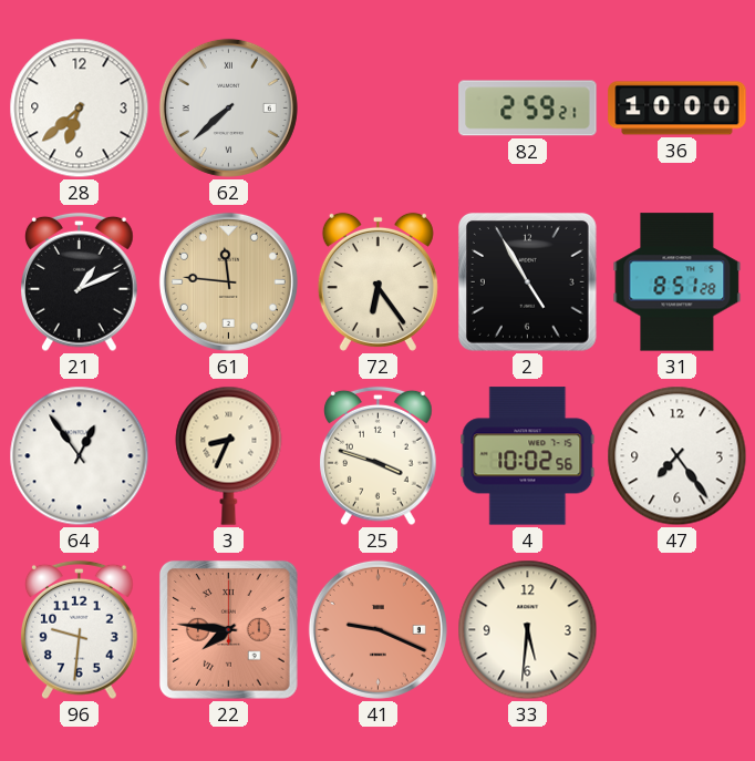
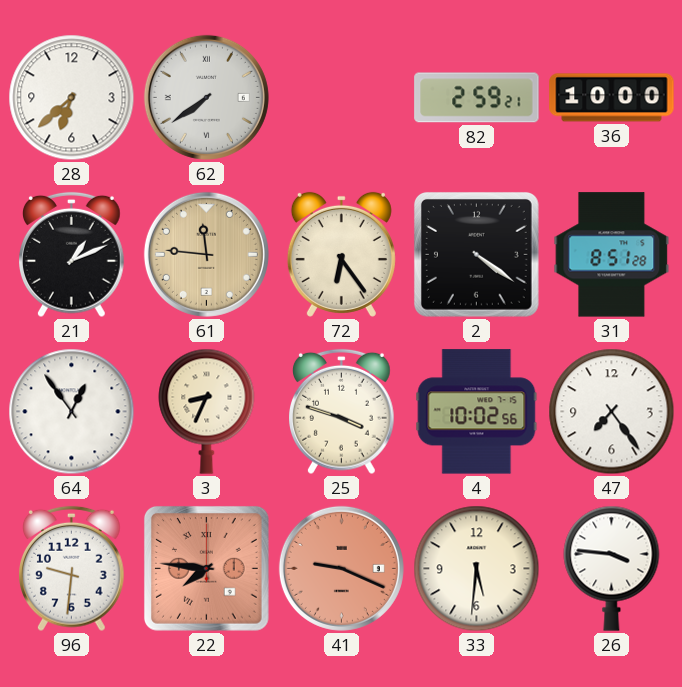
62: 7:38 -> 7:39
2: 4:55 -> 4:21
26: none -> 3:46
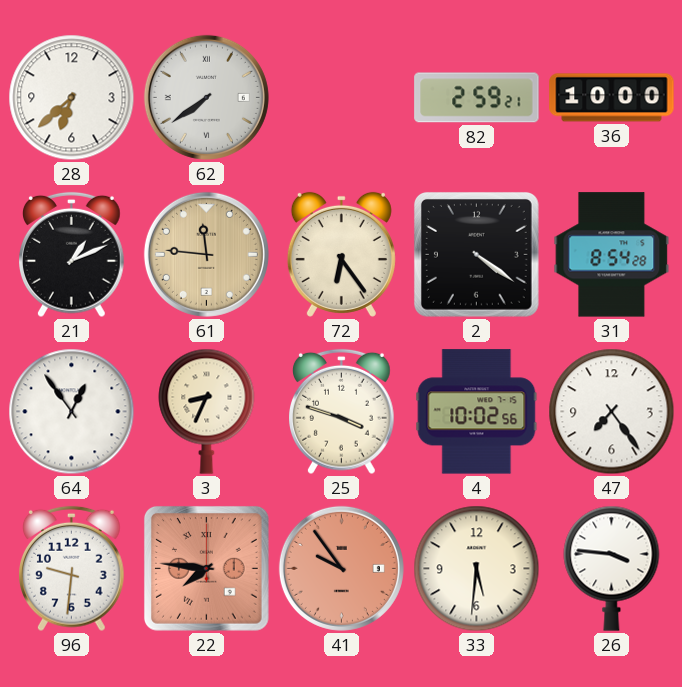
31: 8:51 -> 8:54
41: 9:19 -> 9:54
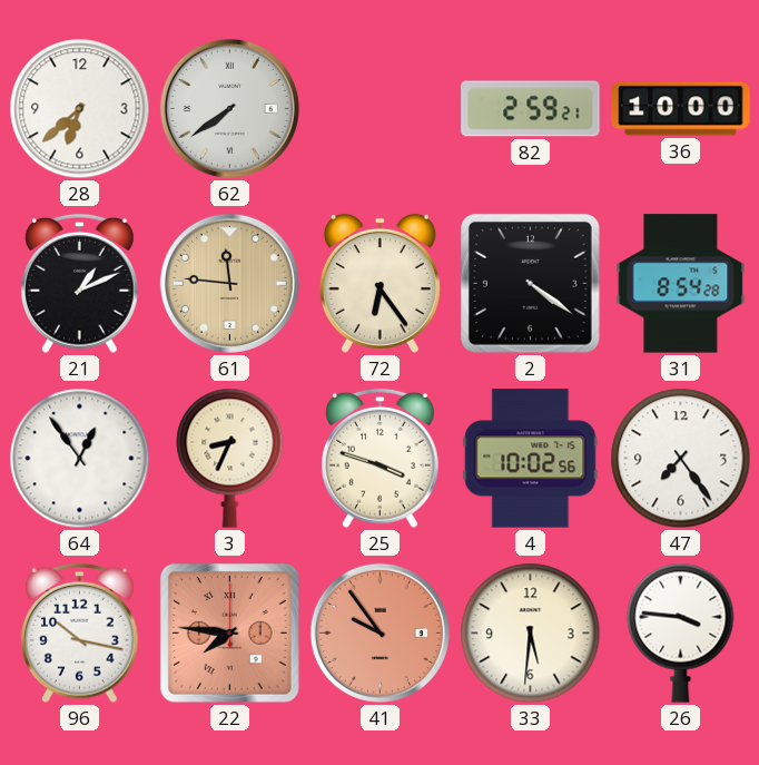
96: 9:31 -> 10:17
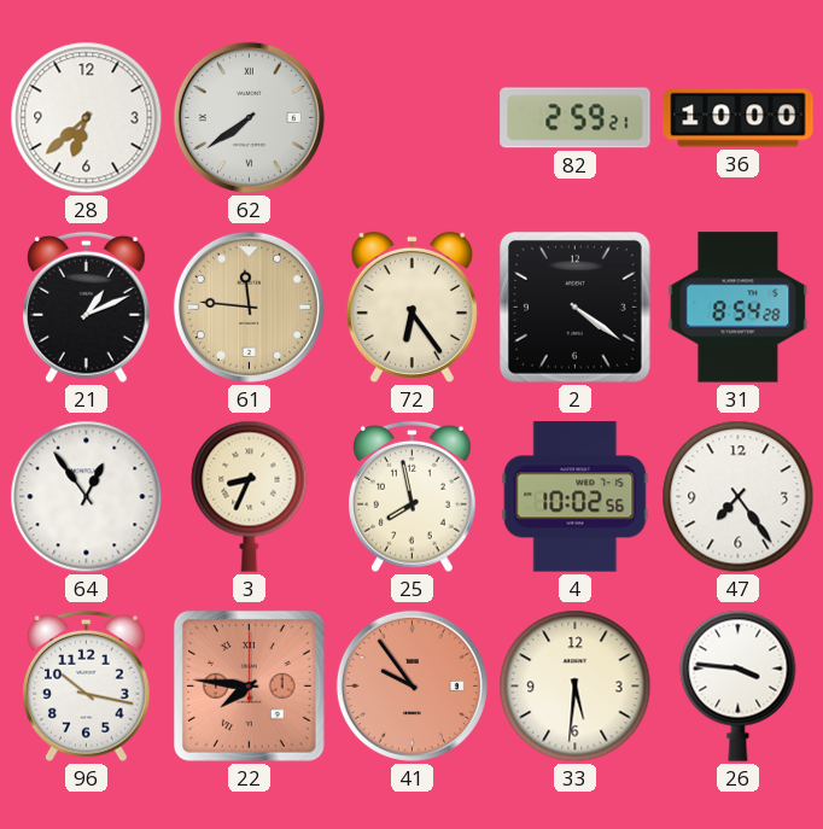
25: 3:48 -> 7:58
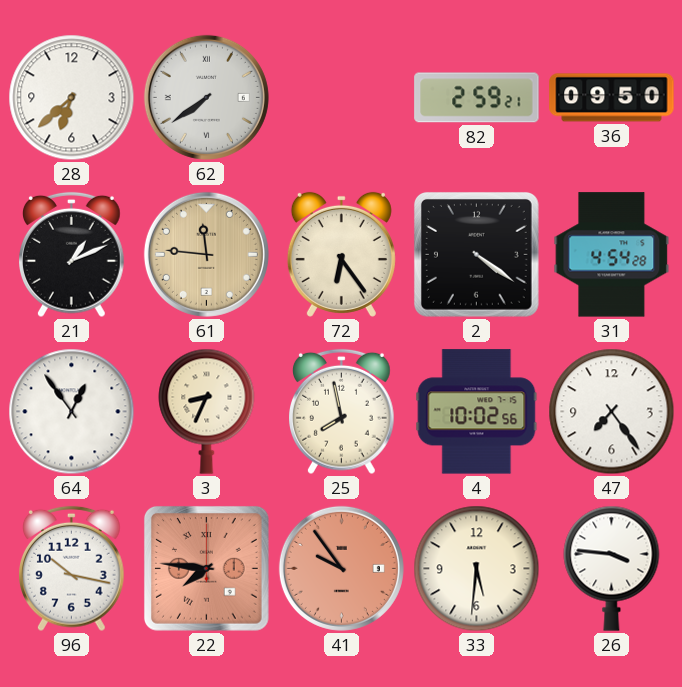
36: 10:00 -> 09:50
31: 8:54 -> 4:54
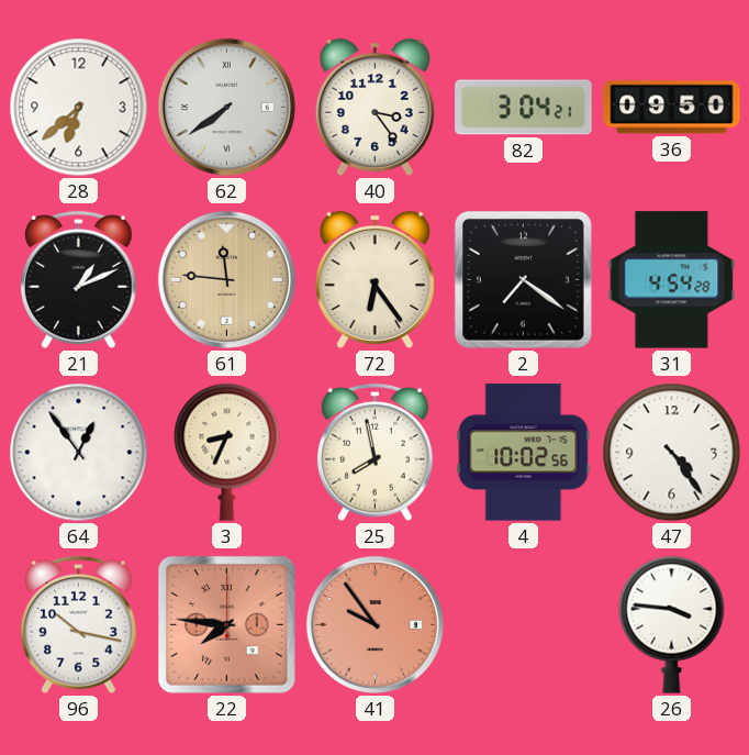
40: none -> 3:24
82: 2:59 -> 3:04
2: 4:21 -> 7:21
47: 7:24 -> 4:24
33: 5:31 -> none
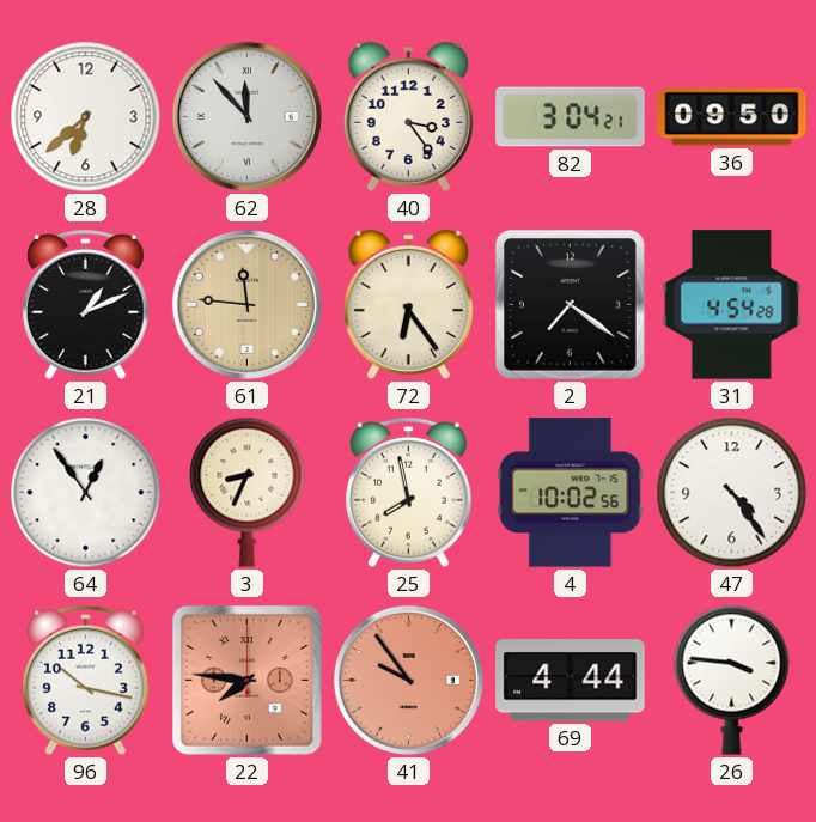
62: 7:39 -> 11:53
69: none -> 4:44
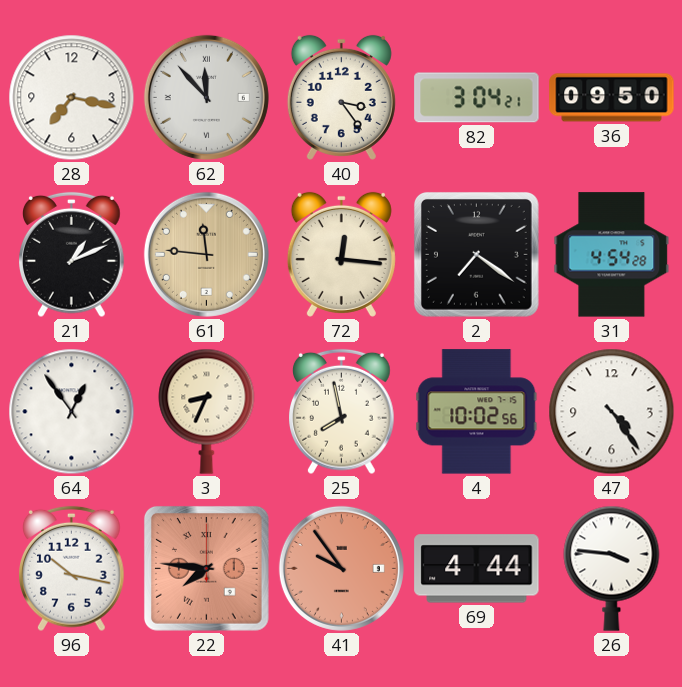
28: 6:38 -> 7:17
72: 6:24 -> 12:16
